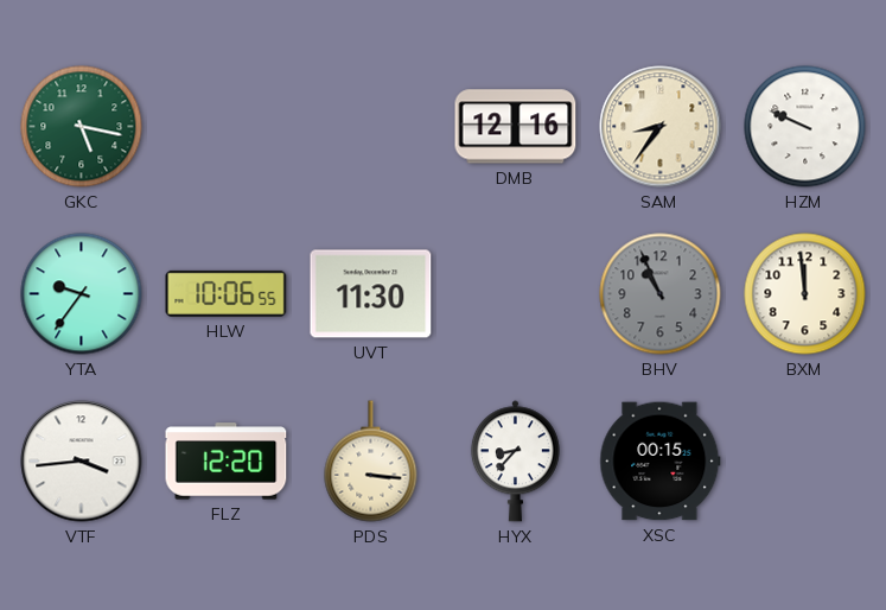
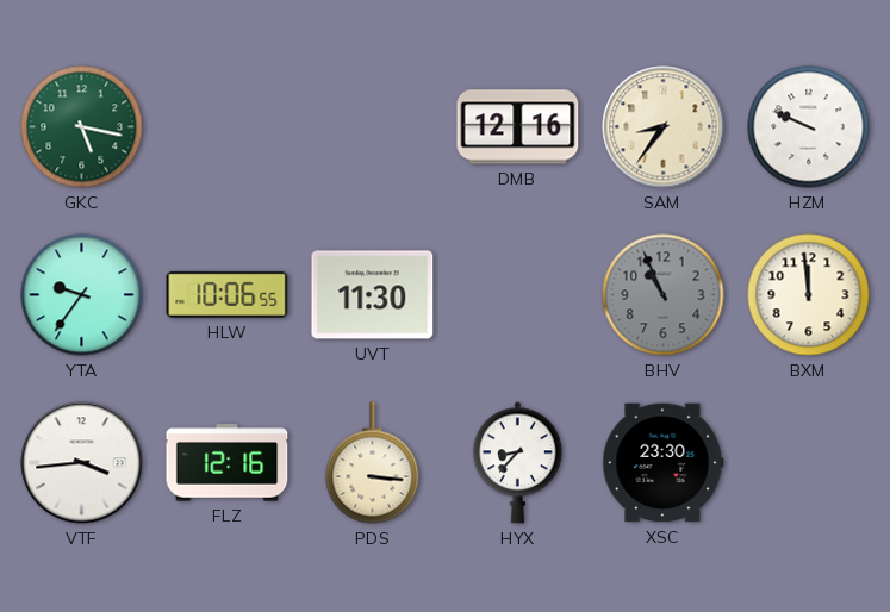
FLZ: 12:20 -> 12:16
XSC: 00:15 -> 23:30
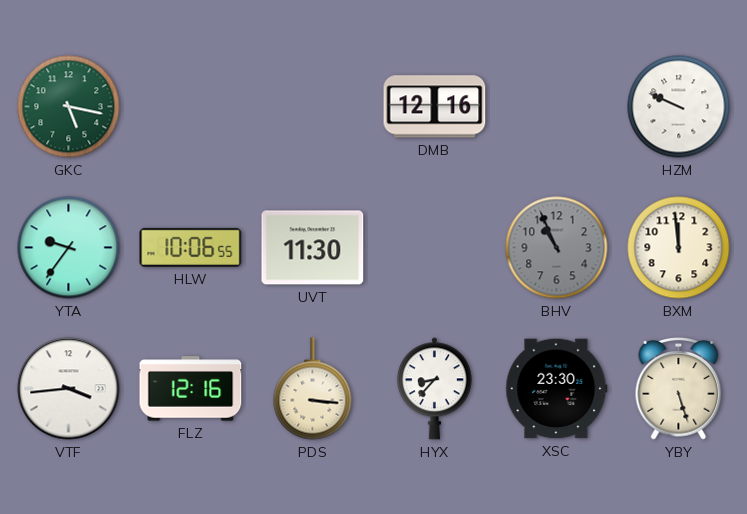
SAM: 8:36 -> none
YBY: none -> 5:27
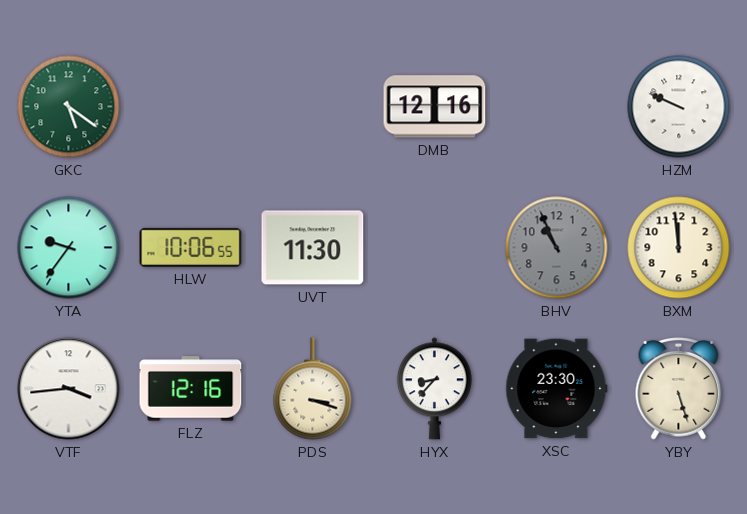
GKC: 5:17 -> 5:21
PDS: 3:16 -> 3:18
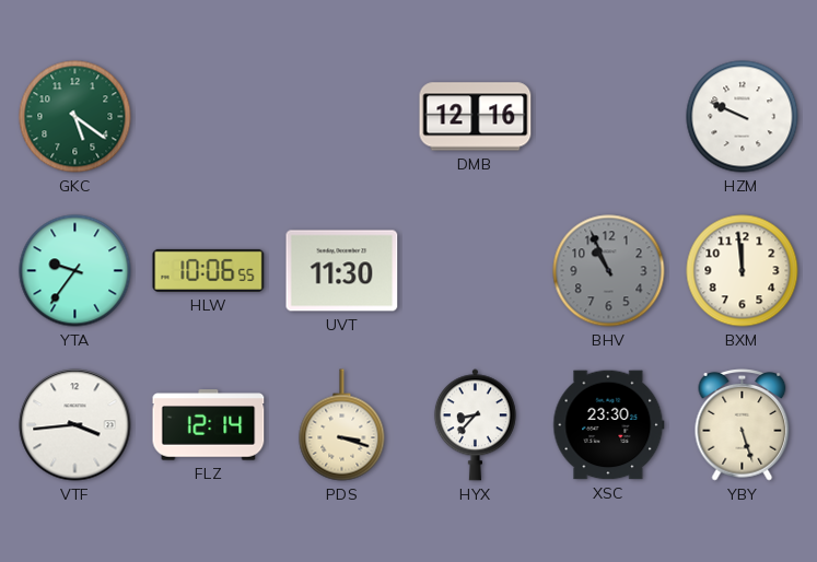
FLZ: 12:16 -> 12:14
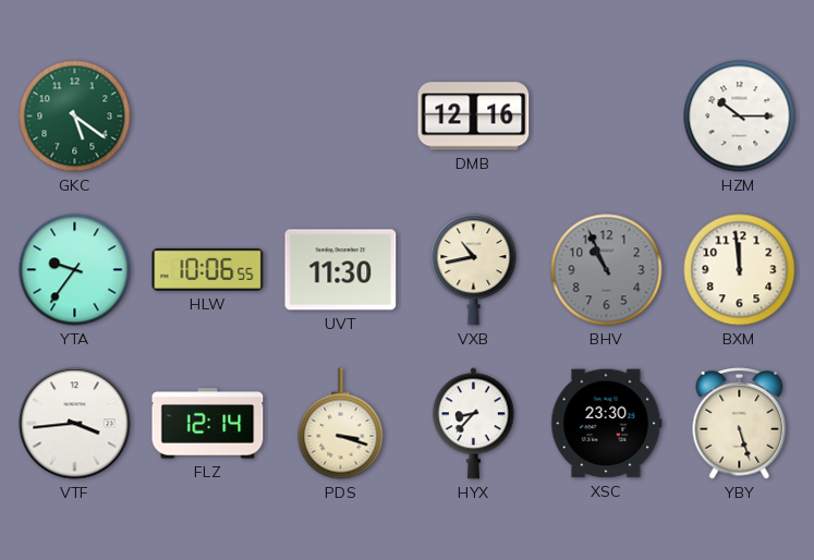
HZM: 9:49 -> 10:15
VXB: none -> 10:43
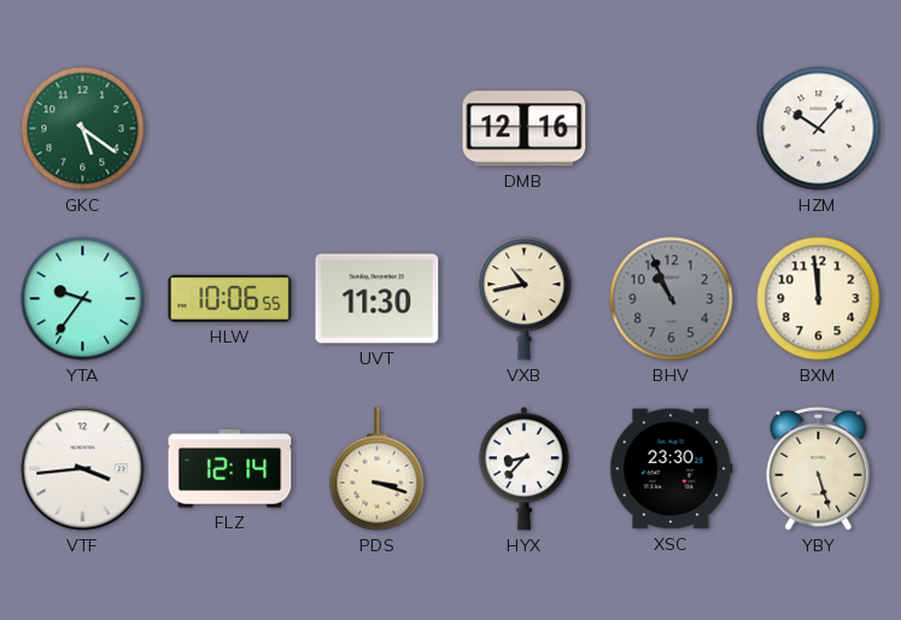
HZM: 10:15 -> 10:07
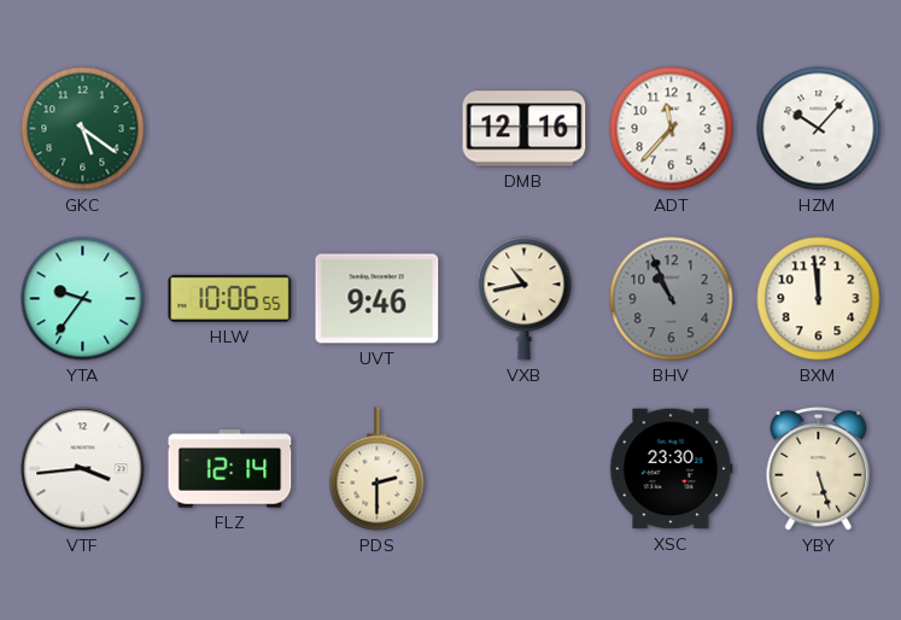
ADT: none -> 11:37
UVT: 11:30 -> 9:46
PDS: 3:18 -> 2:30
HYX: 8:37 -> none
